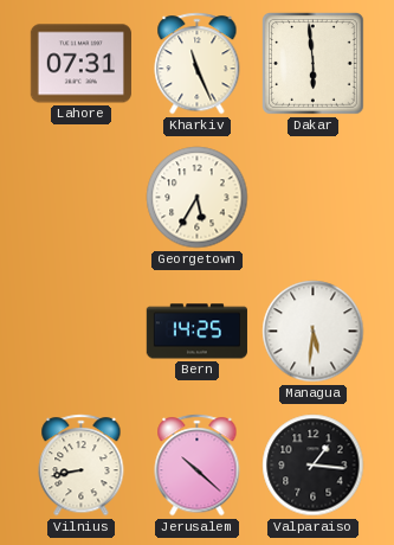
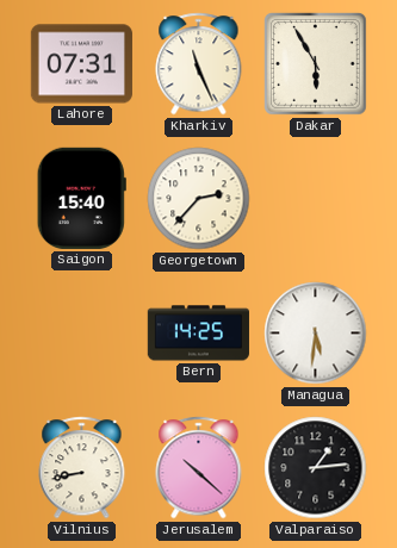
Dakar: 5:59 -> 5:55
Saigon: none -> 15:40
Georgetown: 5:35 -> 2:37
Valparaiso: 1:16 -> 1:14
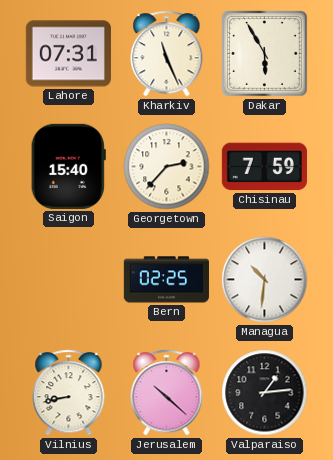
Chisinau: none -> 7:59
Bern: 14:25 -> 02:25
Managua: 5:31 -> 10:31
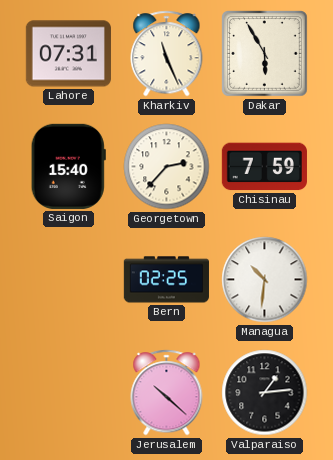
Vilnius: 8:43 -> none
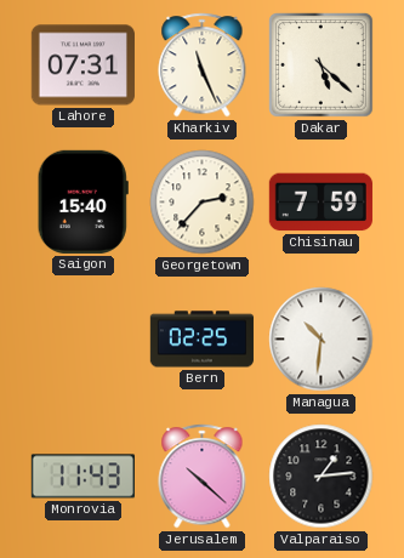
Dakar: 5:55 -> 5:22
Monrovia: none -> 11:43
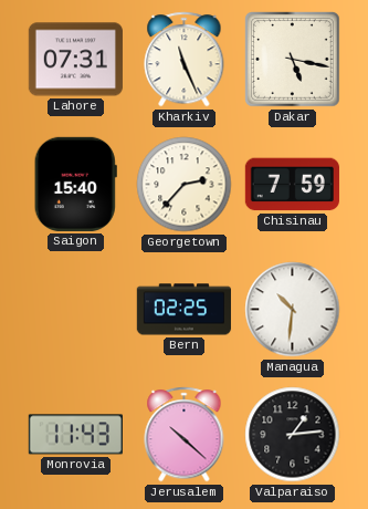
Dakar: 5:22 -> 5:17
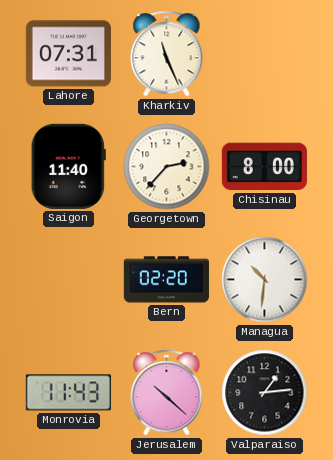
Dakar: 5:17 -> none
Saigon: 15:40 -> 11:40
Chisinau: 7:59 -> 8:00
Bern: 02:25 -> 02:20
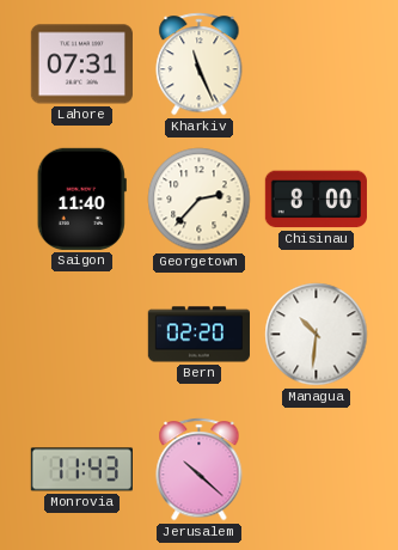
Valparaiso: 1:14 -> none
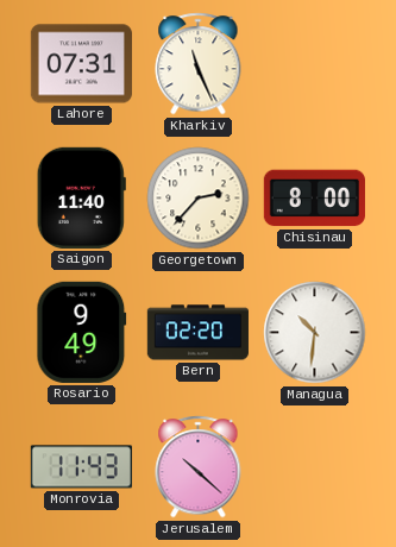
Rosario: none -> 9:49
